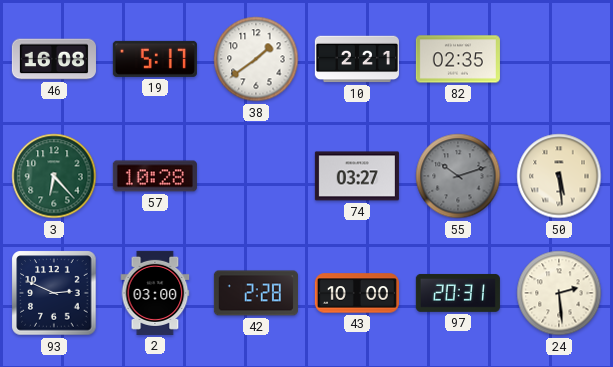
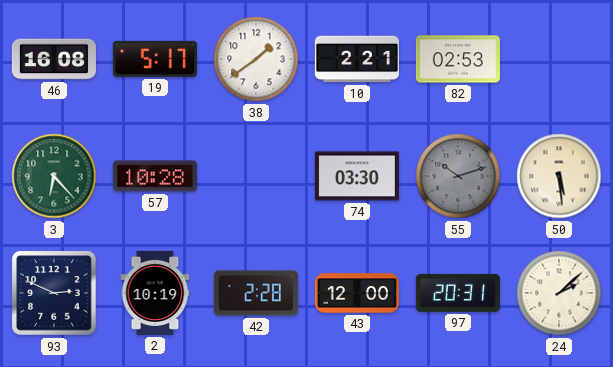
82: 02:35 -> 02:53
74: 03:27 -> 03:30
2: 03:00 -> 10:19
43: 10:00 -> 12:00
24: 2:29 -> 2:08
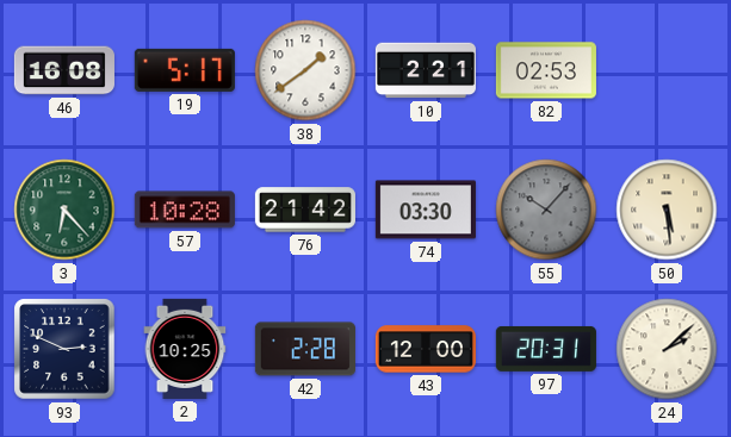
76: none -> 21:42
55: 10:12 -> 10:07
2: 10:19 -> 10:25
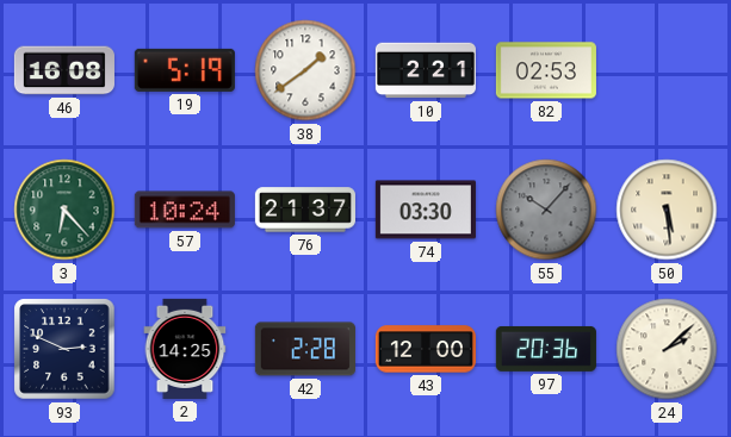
19: 5:17 -> 5:19
57: 10:28 -> 10:24
76: 21:42 -> 21:37
2: 10:25 -> 14:25
97: 20:31 -> 20:36
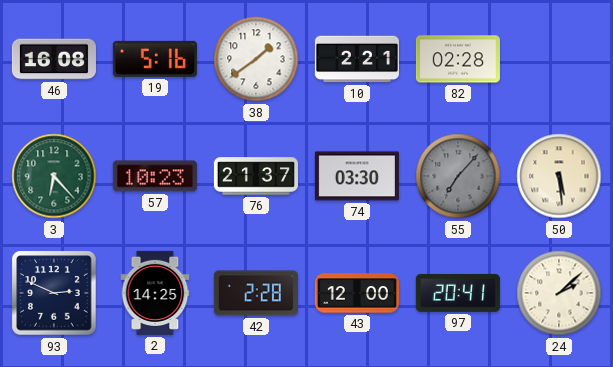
19: 5:19 -> 5:16
82: 02:53 -> 02:28
57: 10:24 -> 10:23
55: 10:07 -> 7:07
97: 20:36 -> 20:41
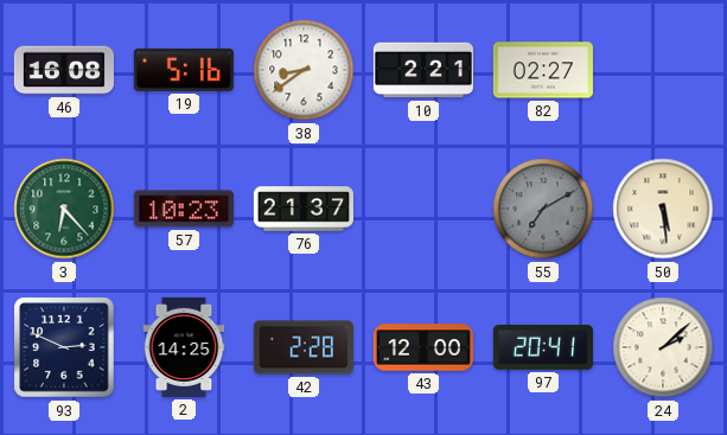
38: 1:39 -> 8:39
82: 02:28 -> 02:27
74: 03:30 -> none
55: 7:07 -> 7:10
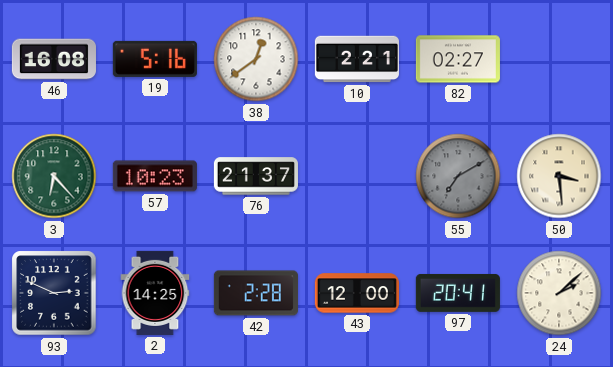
38: 8:39 -> 12:39
50: 5:29 -> 3:29
